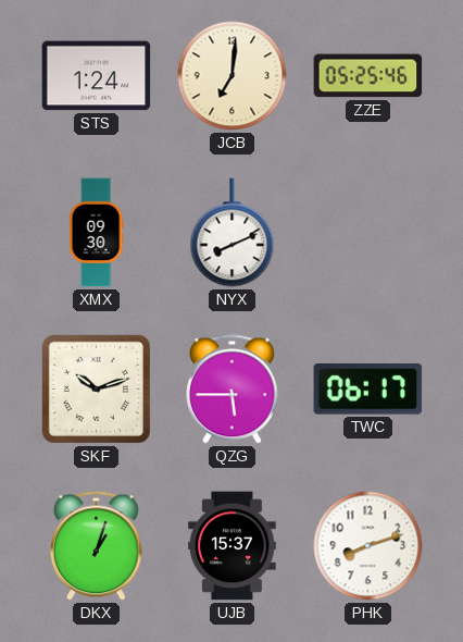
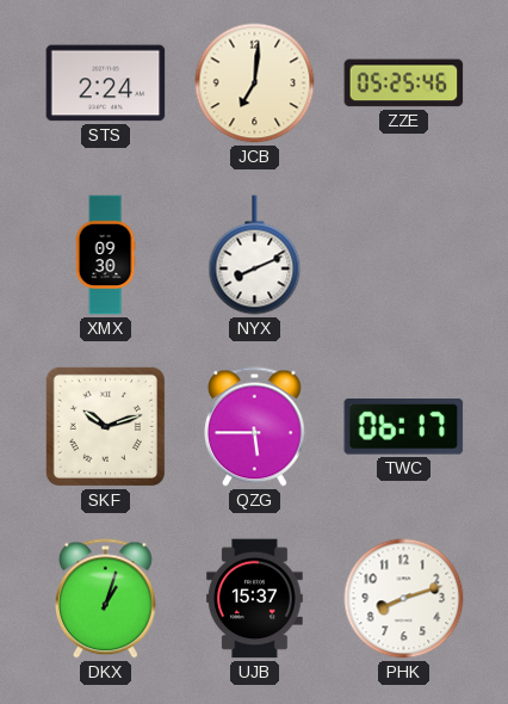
STS: 1:24 -> 2:24
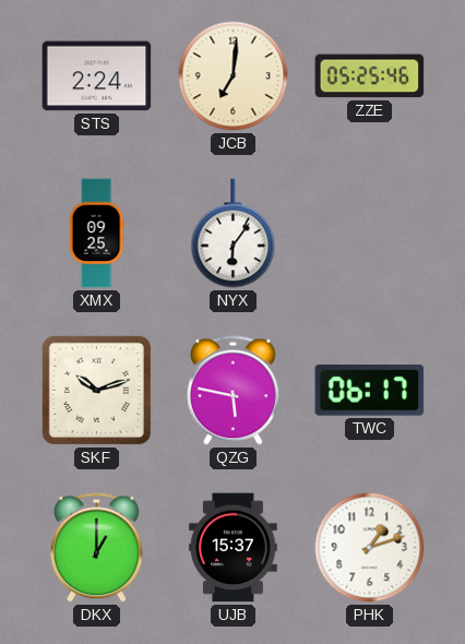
XMX: 09:30 -> 09:25
NYX: 8:11 -> 6:06
QZG: 5:45 -> 5:47
DKX: 1:03 -> 1:00
PHK: 8:12 -> 1:12
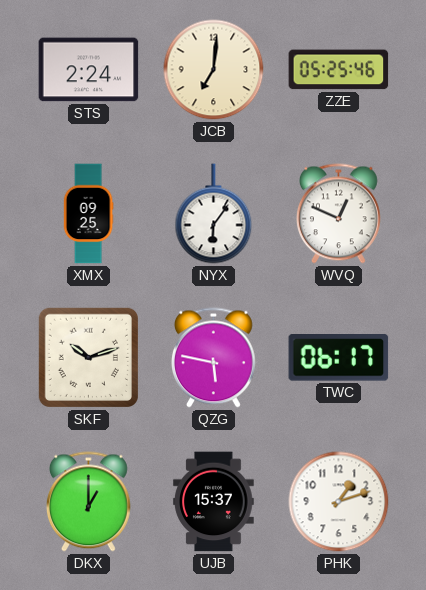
WVQ: none -> 12:49
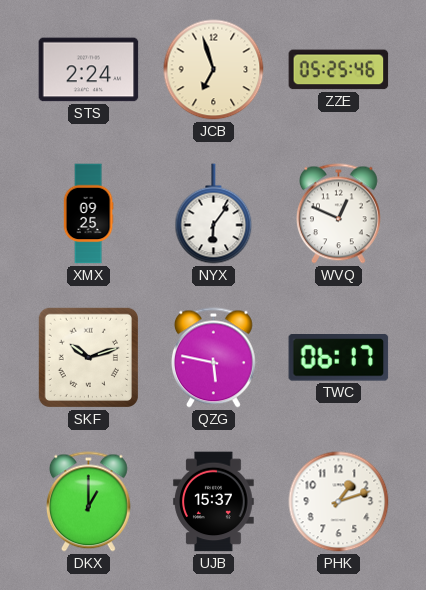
JCB: 7:01 -> 6:57
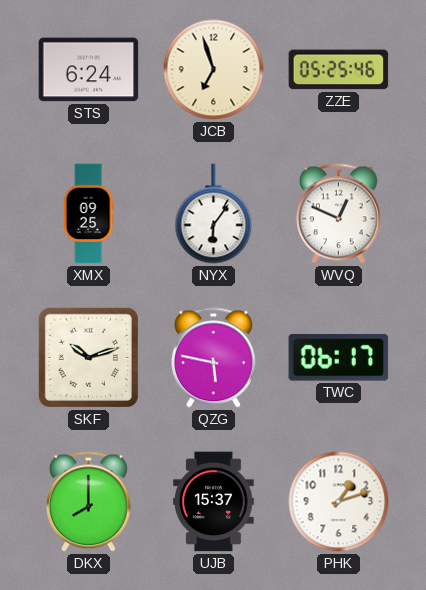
STS: 2:24 -> 6:24
DKX: 1:00 -> 8:00
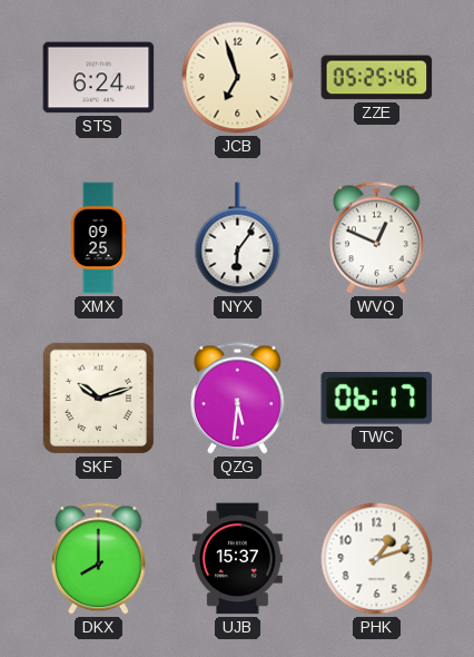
QZG: 5:47 -> 5:31
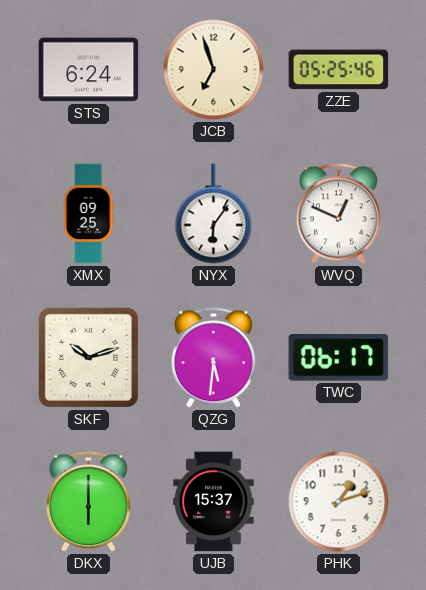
DKX: 8:00 -> 6:00
